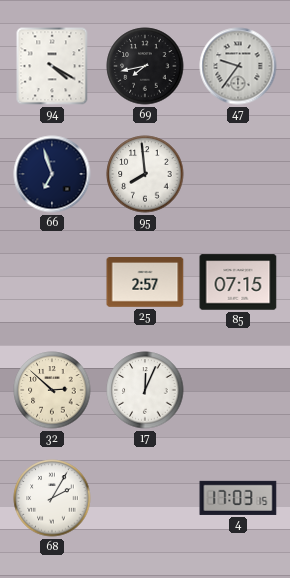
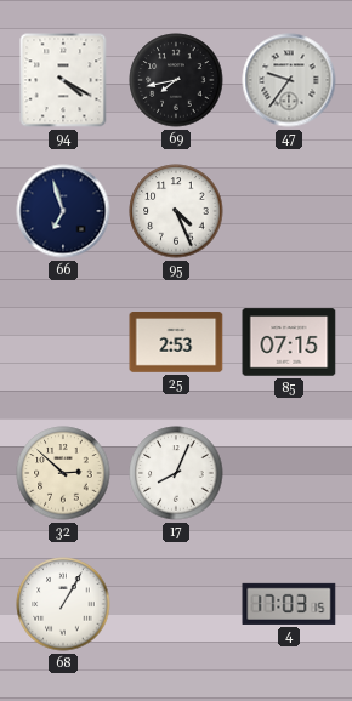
95: 7:59 -> 4:26
25: 2:57 -> 2:53
17: 12:04 -> 8:04
68: 2:05 -> 1:05
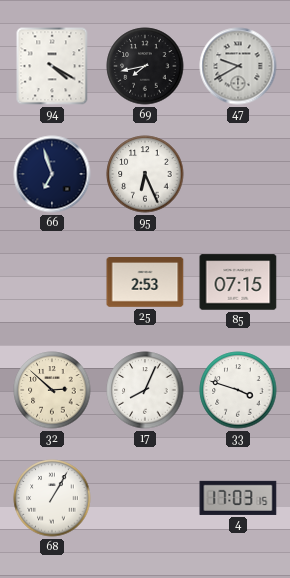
47: 9:36 -> 9:40
95: 4:26 -> 6:26
33: none -> 3:48
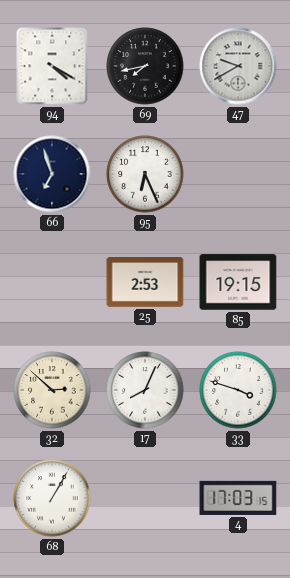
85: 07:15 -> 19:15
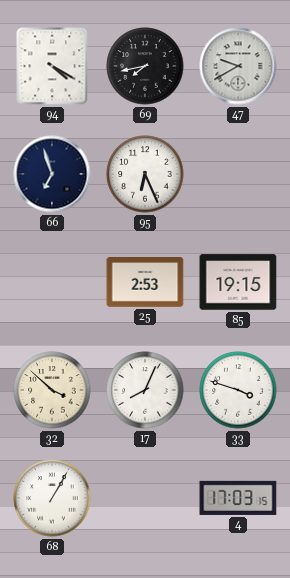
32: 2:52 -> 3:52
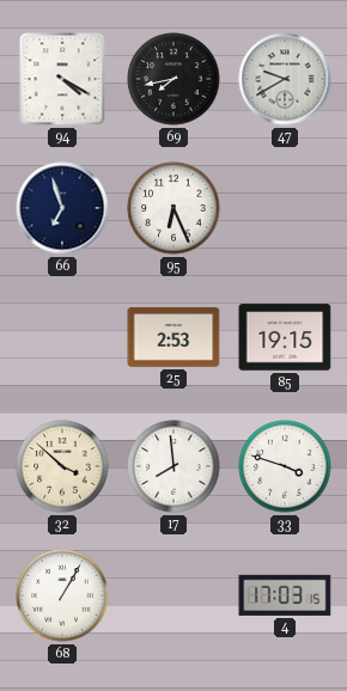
17: 8:04 -> 7:59
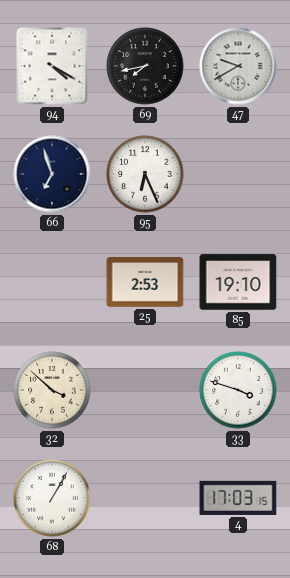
85: 19:15 -> 19:10
17: 7:59 -> none
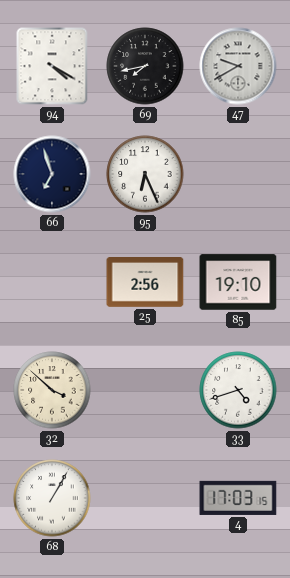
25: 2:53 -> 2:56
33: 3:48 -> 4:42
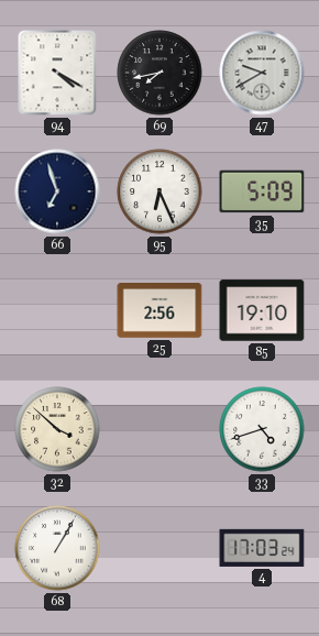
35: none -> 5:09
4: 17:03:15 -> 17:03:24
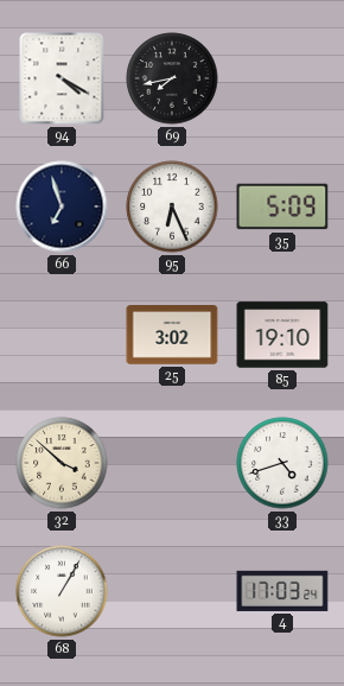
47: 9:40 -> none
25: 2:56 -> 3:02
